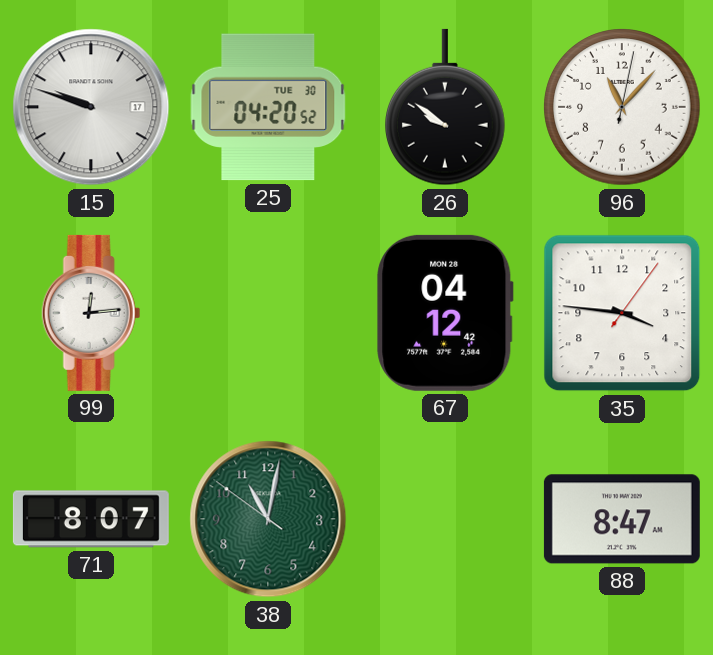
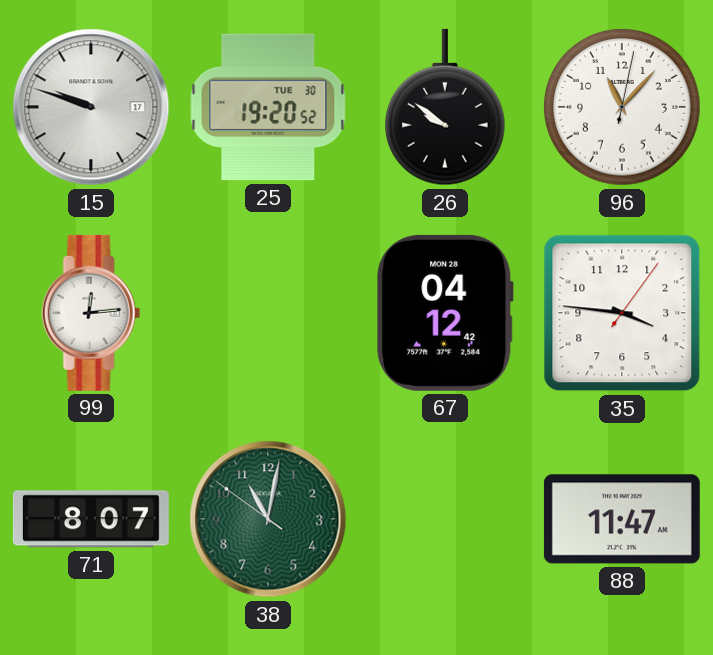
25: 04:20 -> 19:20
88: 8:47 -> 11:47
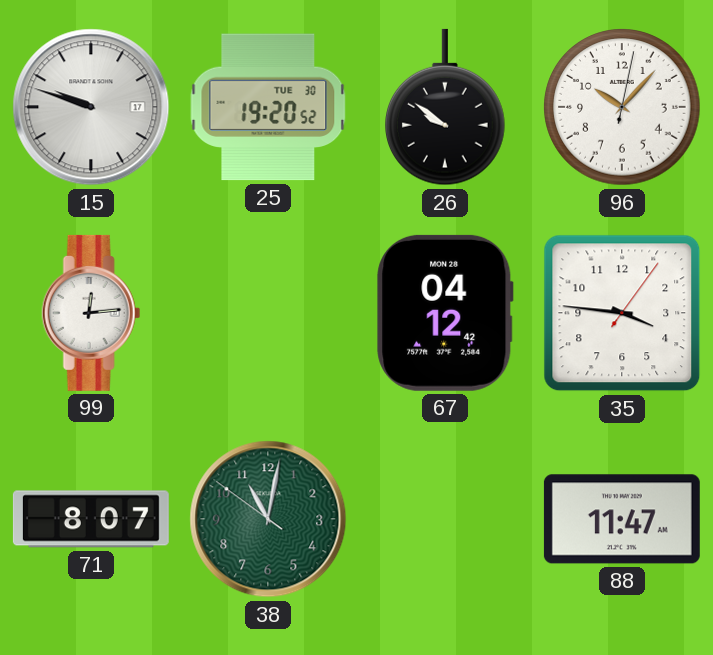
96: 11:07 -> 10:07
